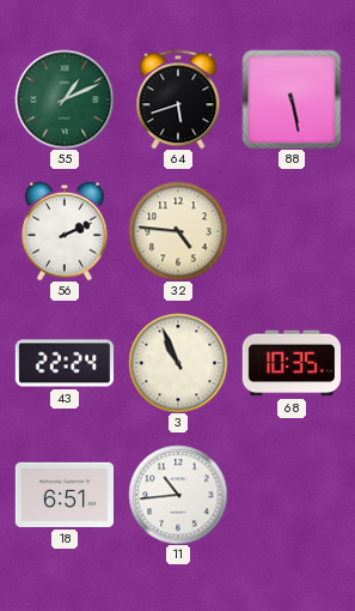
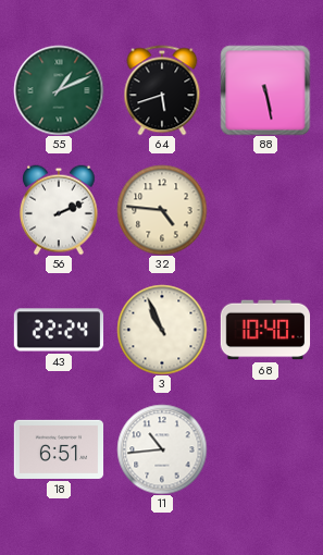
68: 10:35 -> 10:40
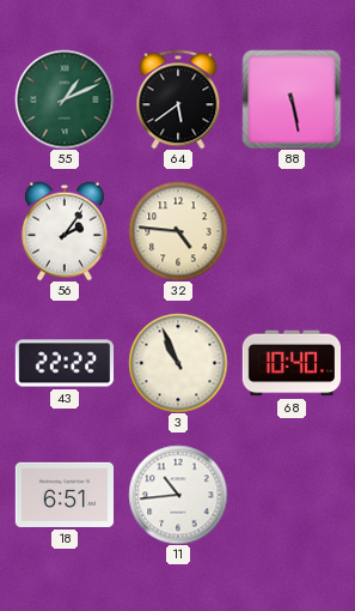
64: 5:42 -> 5:39
56: 2:11 -> 2:06
43: 22:24 -> 22:22
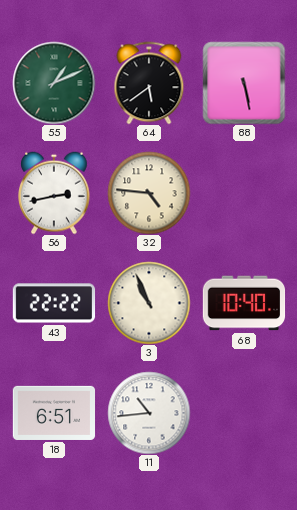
56: 2:06 -> 2:43
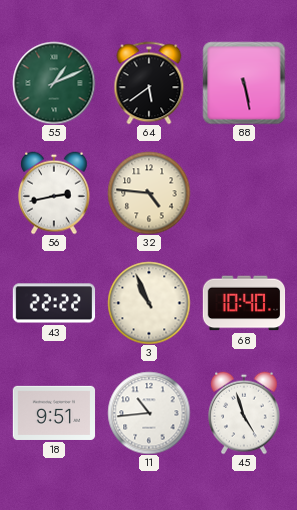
18: 6:51 -> 9:51
45: none -> 4:57
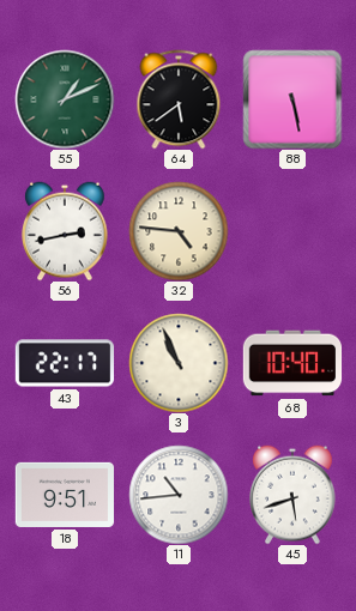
43: 22:22 -> 22:17
45: 4:57 -> 5:42
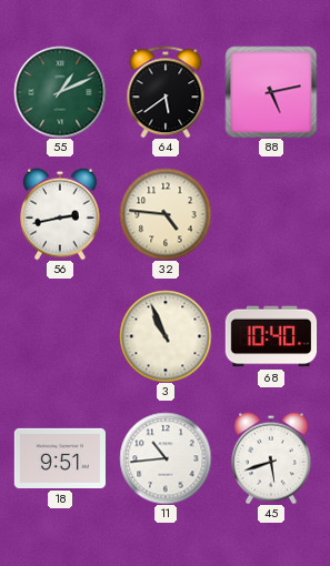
88: 5:28 -> 5:13
43: 22:17 -> none
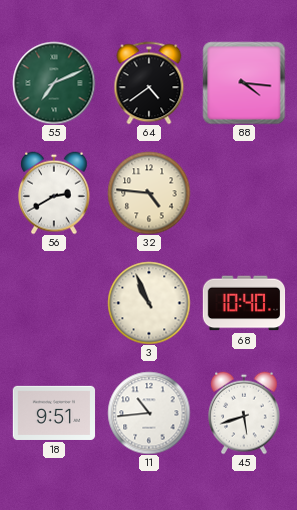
55: 1:11 -> 7:11
64: 5:39 -> 4:39
88: 5:13 -> 4:16
56: 2:43 -> 2:40
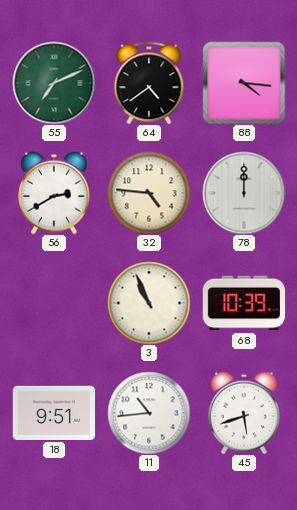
78: none -> 12:00
68: 10:40 -> 10:39
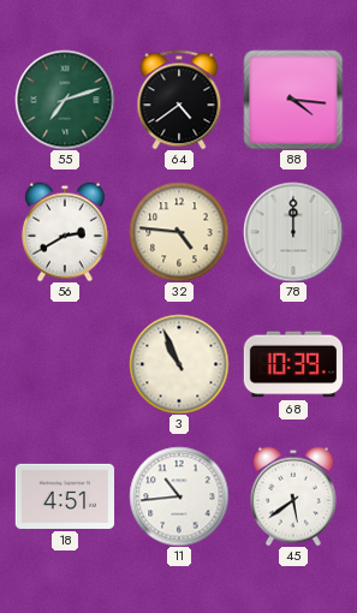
55: 7:11 -> 7:12
18: 9:51 -> 4:51
45: 5:42 -> 5:39
